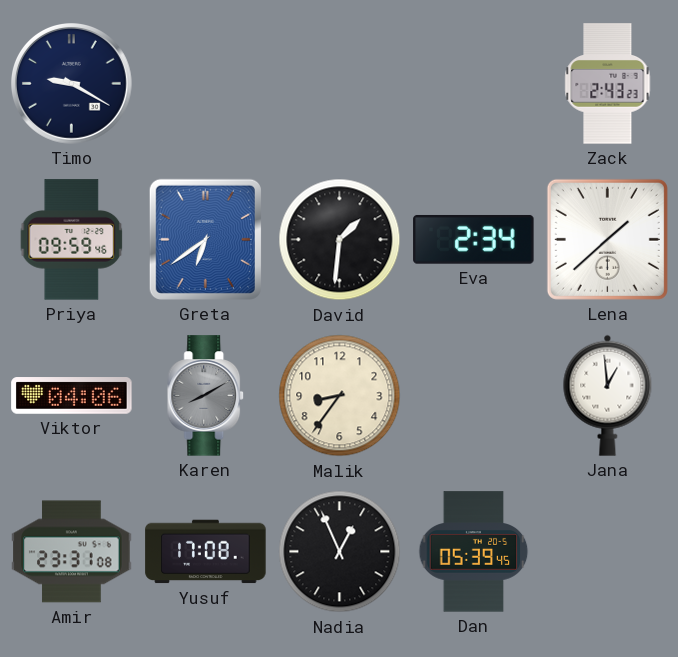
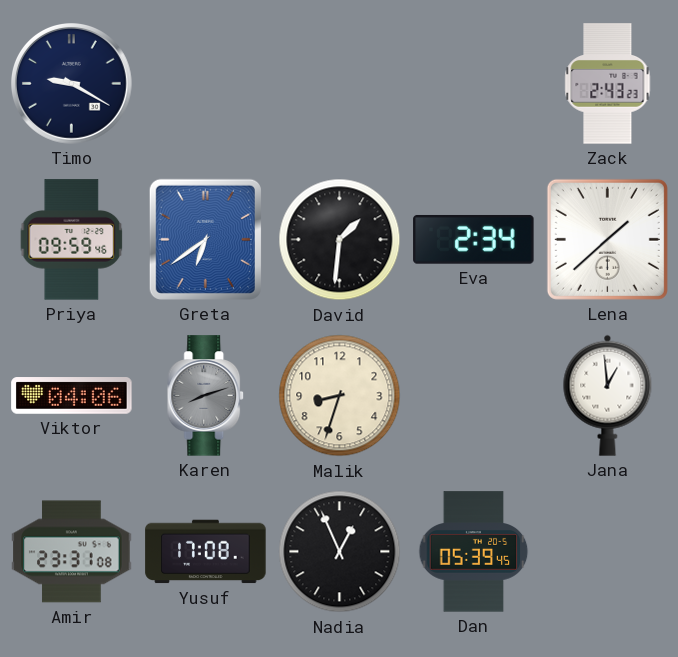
Karen: 8:10 -> 8:12
Malik: 8:36 -> 8:33
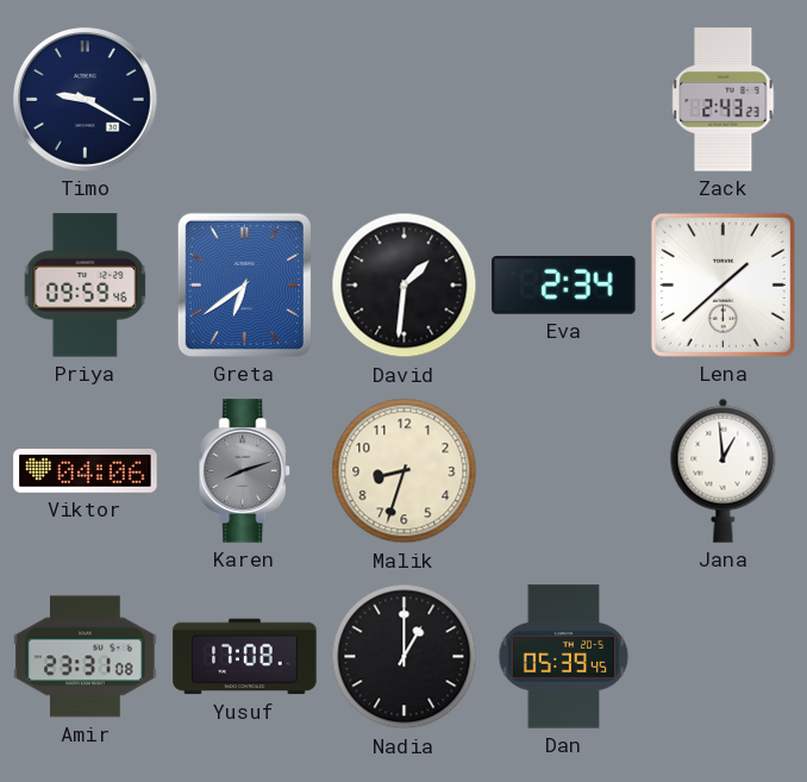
Nadia: 12:56 -> 1:00
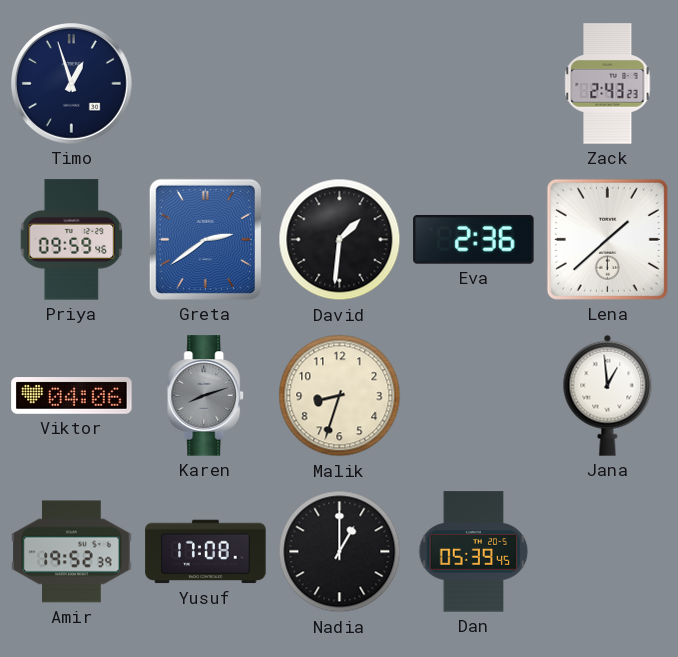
Timo: 9:20 -> 12:57
Greta: 6:39 -> 2:39
Eva: 2:34 -> 2:36
Amir: 23:31 -> 19:52
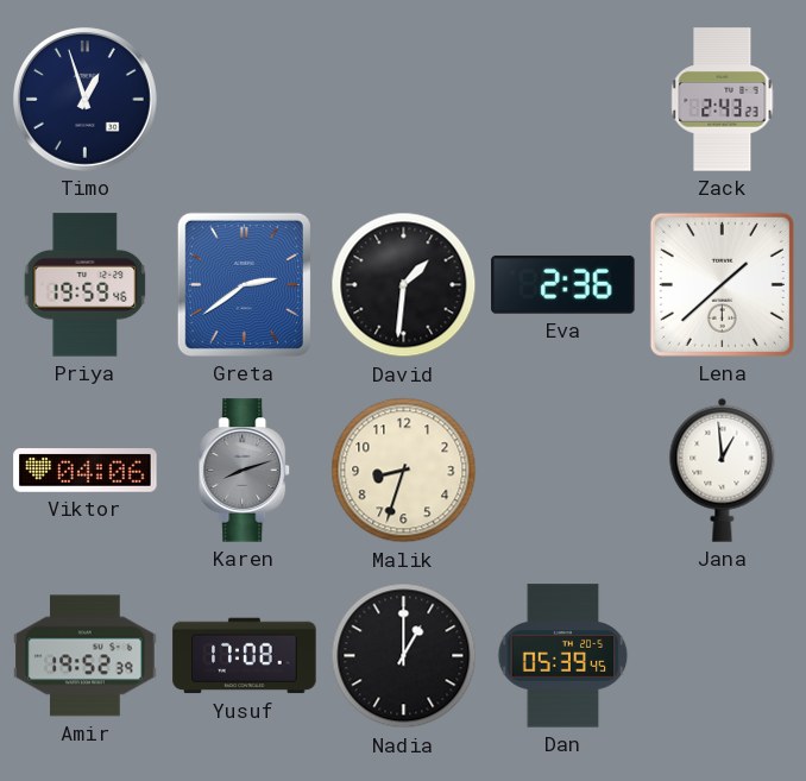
Priya: 09:59 -> 19:59
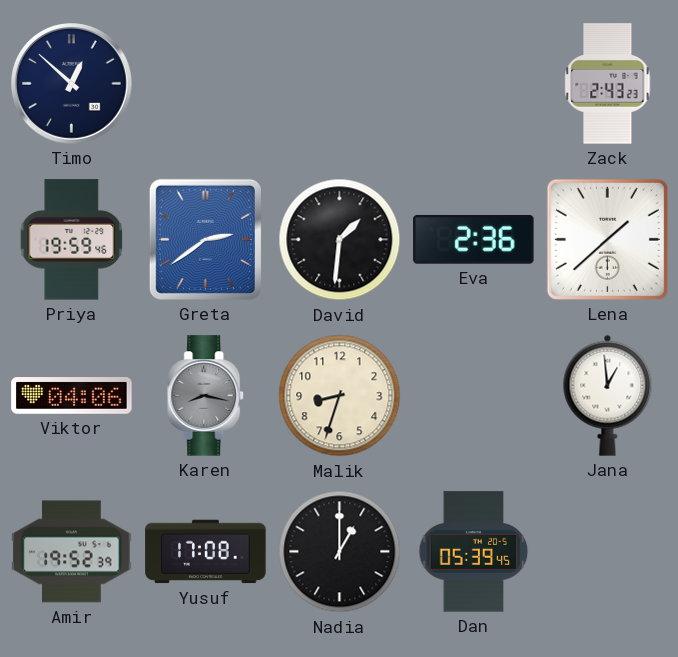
Timo: 12:57 -> 12:52
Karen: 8:12 -> 8:17
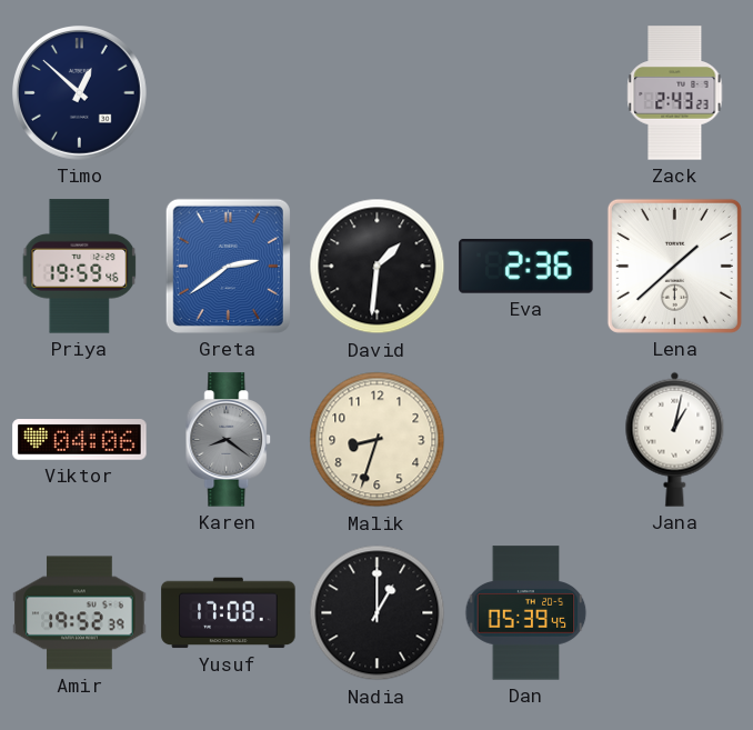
Karen: 8:17 -> 8:21
Jana: 12:59 -> 1:02
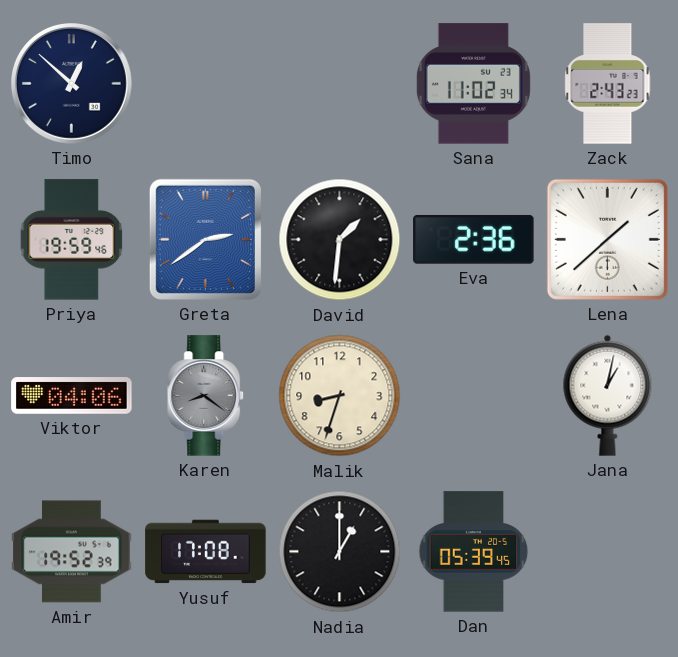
Sana: none -> 11:02
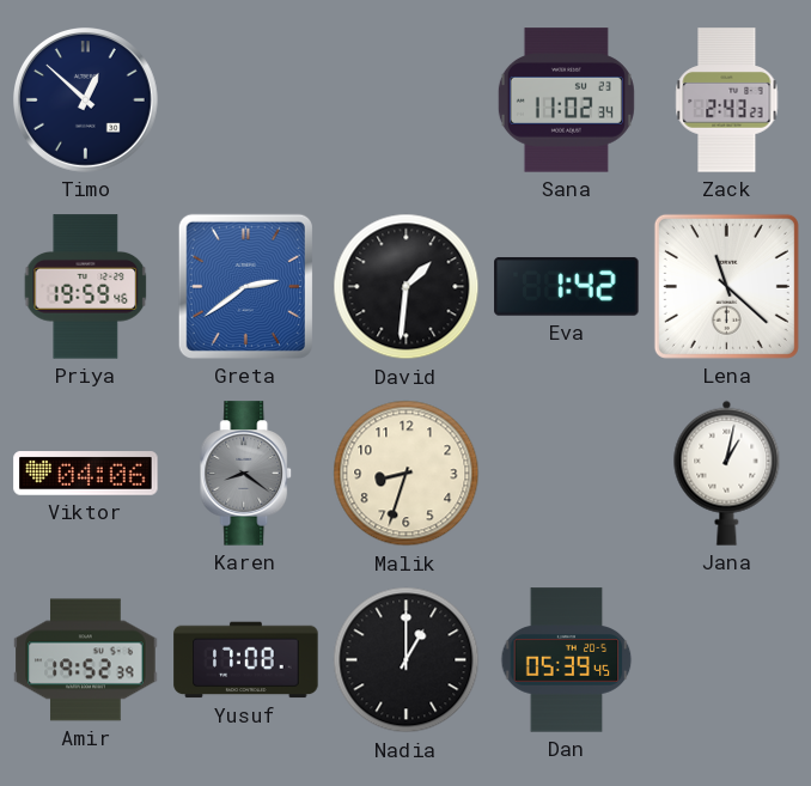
Eva: 2:36 -> 1:42
Lena: 1:38 -> 11:22
